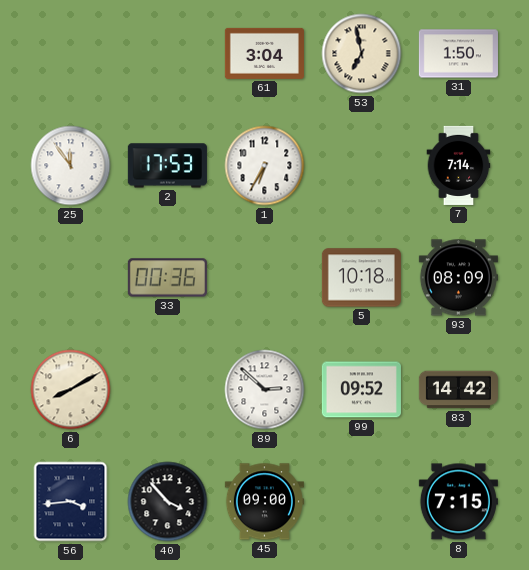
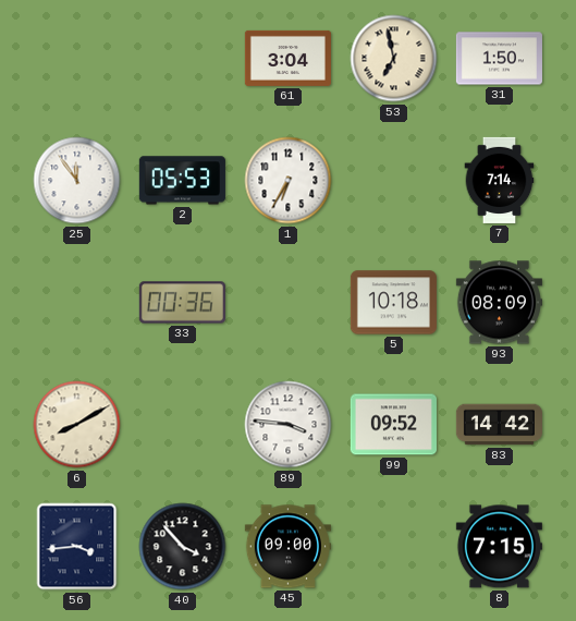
2: 17:53 -> 05:53
89: 2:52 -> 3:46
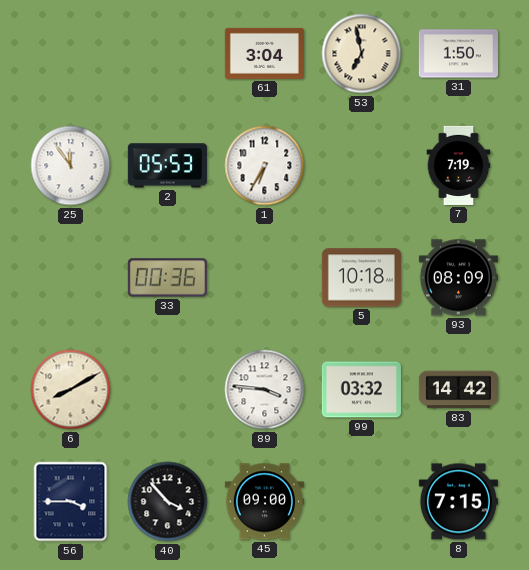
7: 7:14 -> 7:19
99: 09:52 -> 03:32
56: 3:44 -> 3:45
